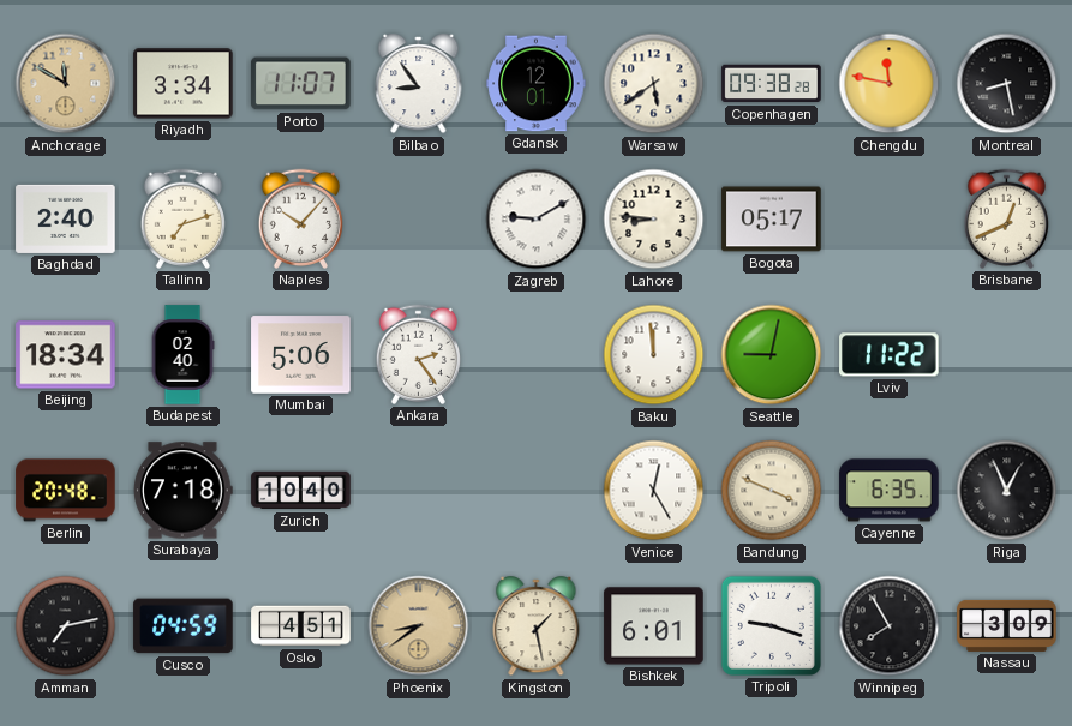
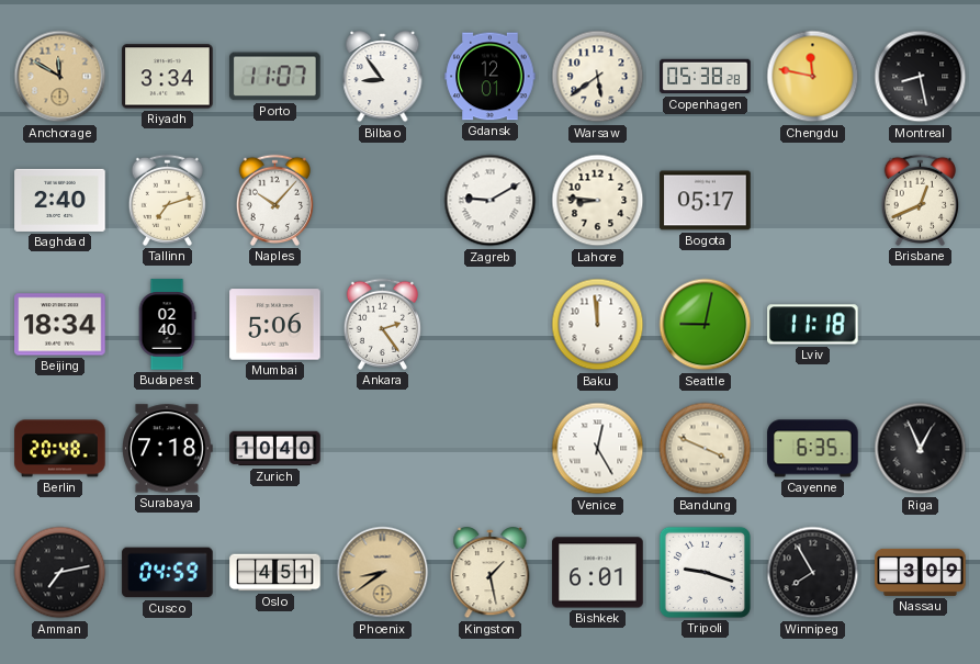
Copenhagen: 09:38 -> 05:38
Lviv: 11:22 -> 11:18
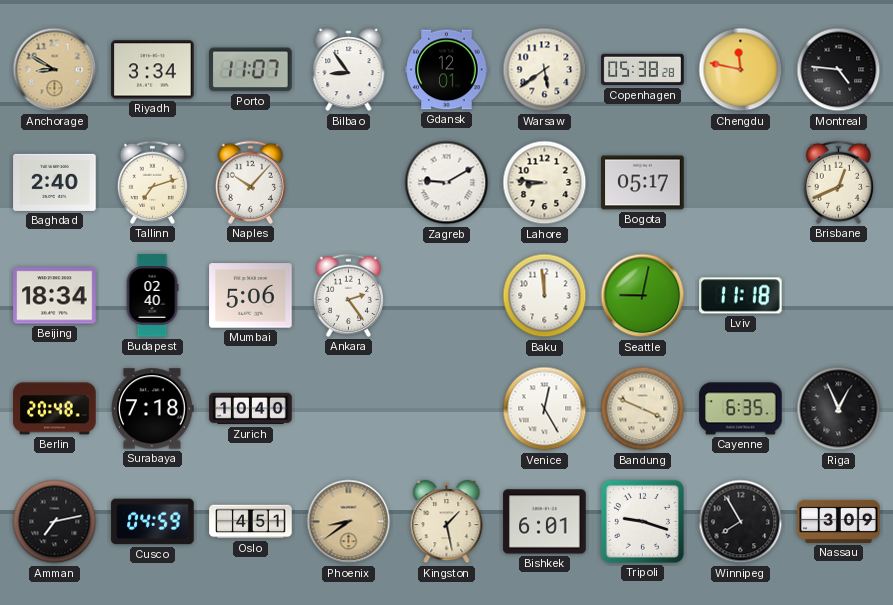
Anchorage: 11:50 -> 8:50
Montreal: 8:28 -> 4:46
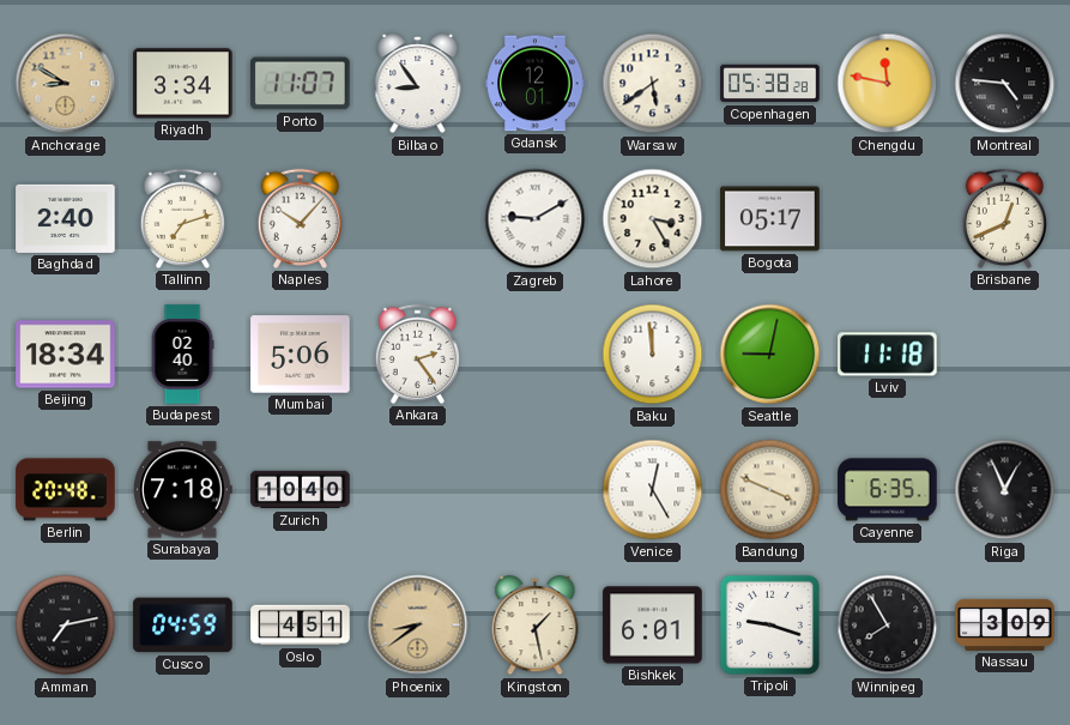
Lahore: 8:46 -> 3:25
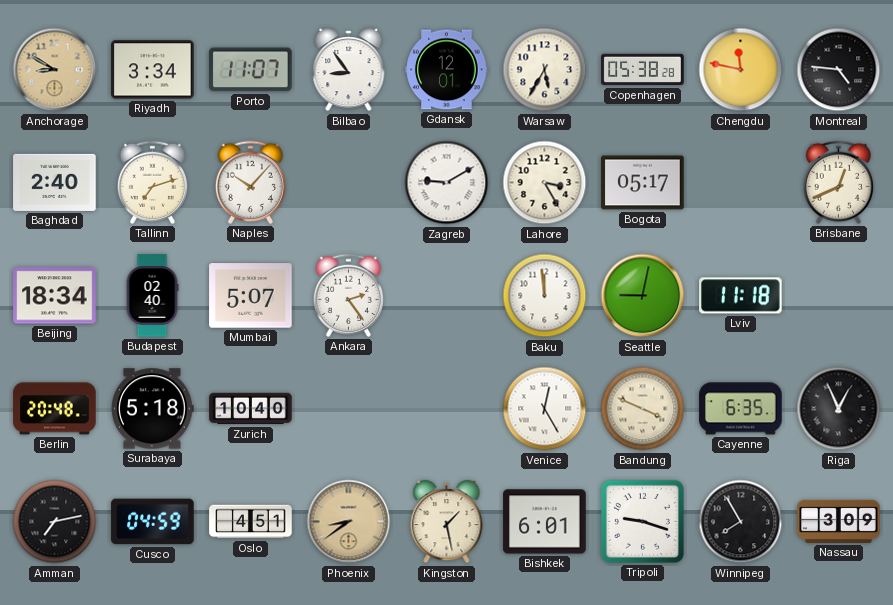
Warsaw: 5:39 -> 5:35
Mumbai: 5:06 -> 5:07
Surabaya: 7:18 -> 5:18
